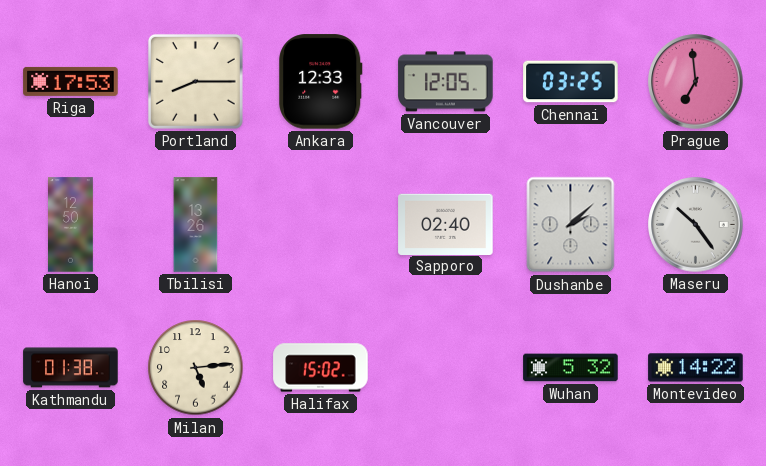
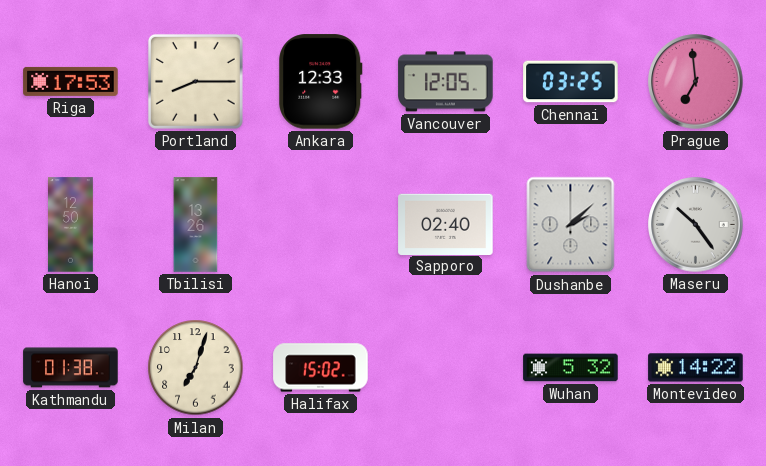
Milan: 5:14 -> 7:03
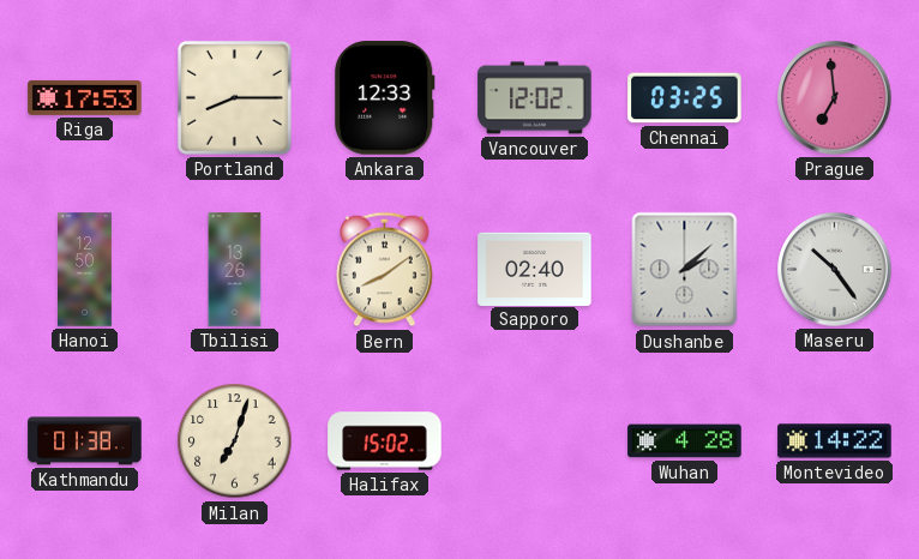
Vancouver: 12:05 -> 12:02
Bern: none -> 8:09
Wuhan: 5:32 -> 4:28
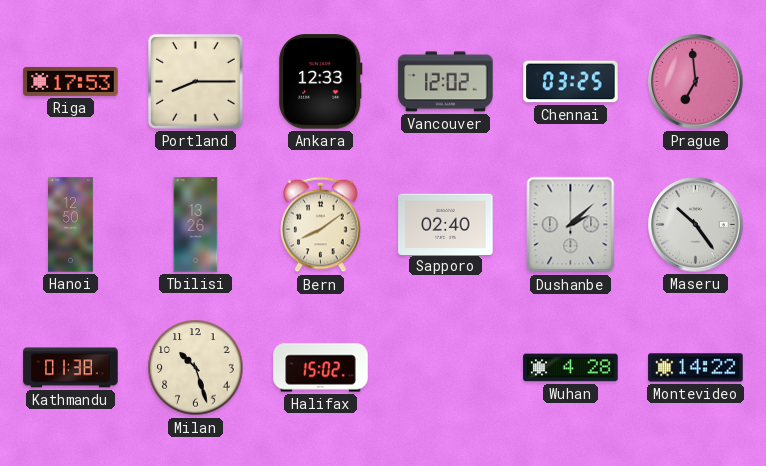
Milan: 7:03 -> 10:27
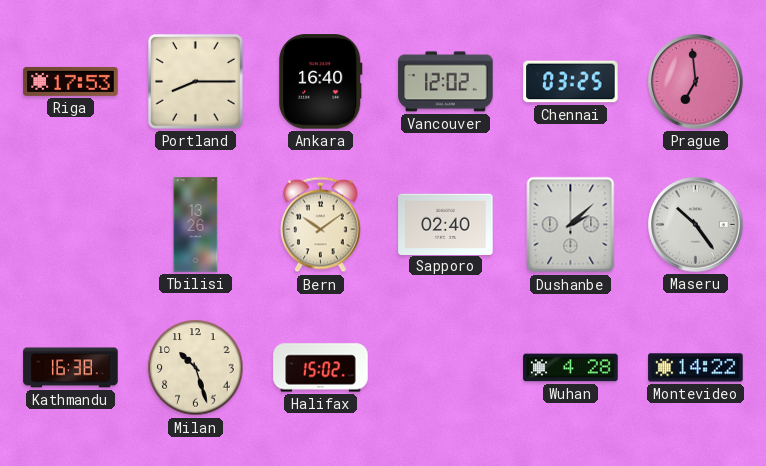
Ankara: 12:33 -> 16:40
Hanoi: 12:50 -> none
Bern: 8:09 -> 10:09
Kathmandu: 01:38 -> 16:38
